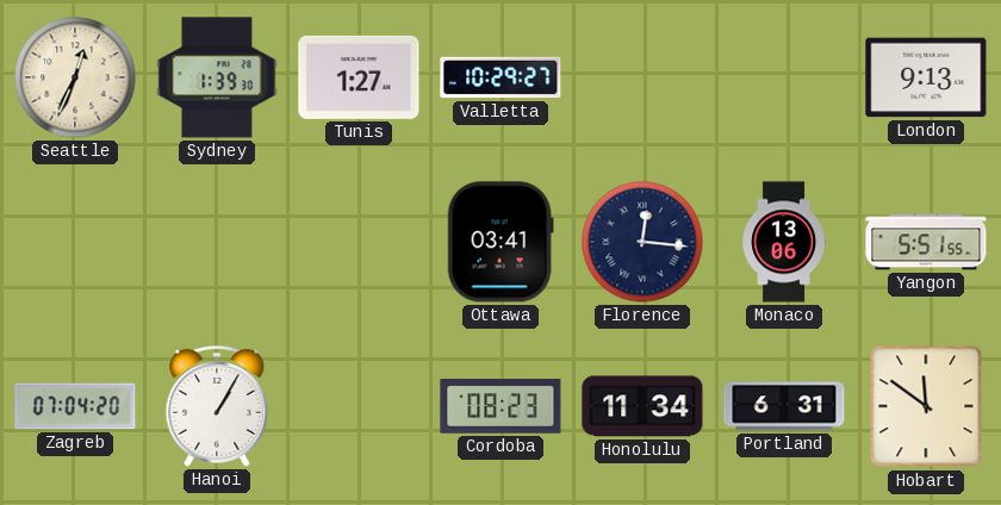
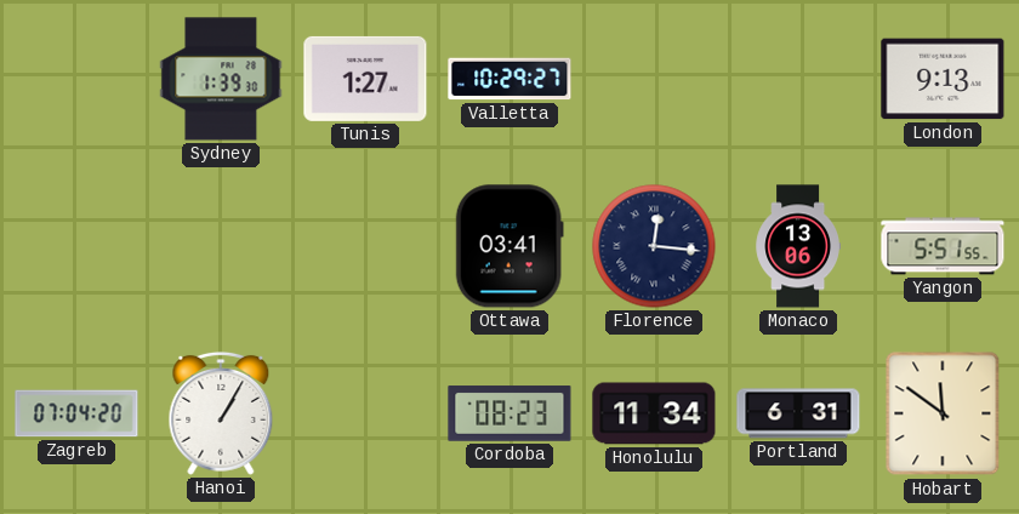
Seattle: 12:34 -> none
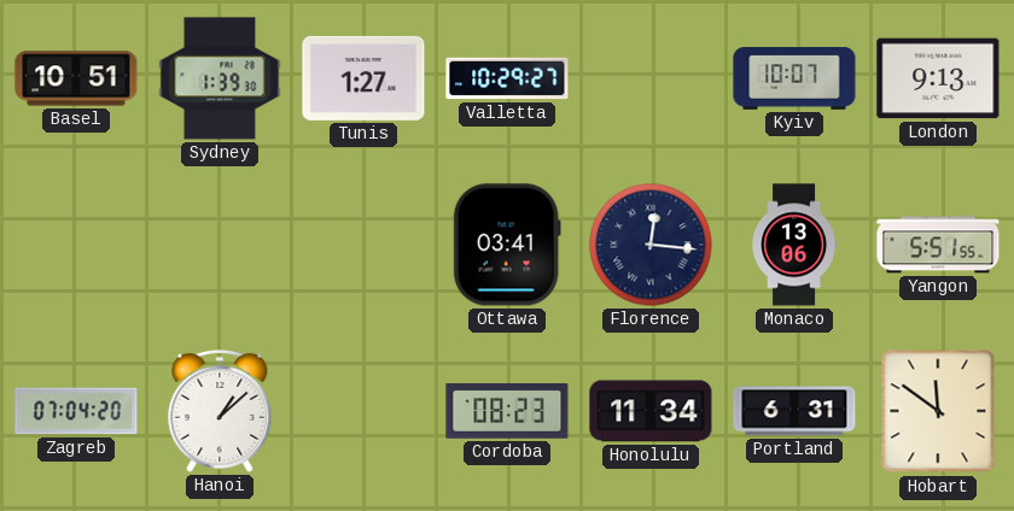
Basel: none -> 10:51
Kyiv: none -> 10:07
Hanoi: 1:05 -> 1:08
